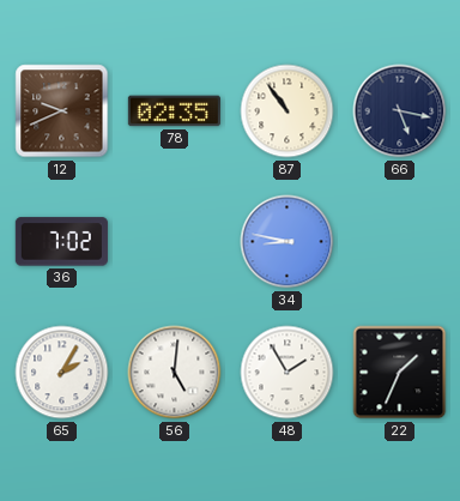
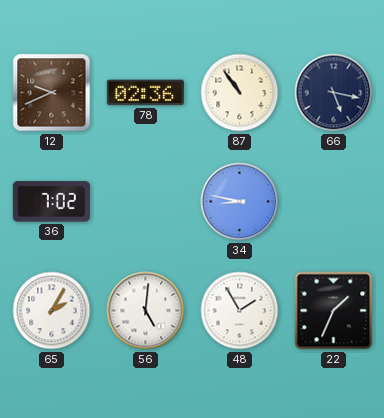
78: 02:35 -> 02:36
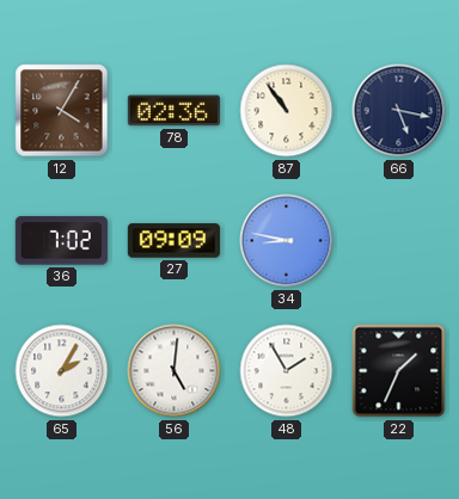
12: 9:41 -> 4:05
27: none -> 09:09
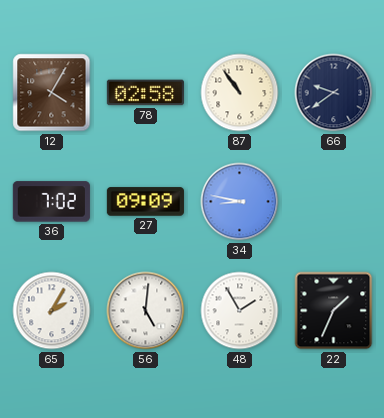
78: 02:36 -> 02:58
66: 5:17 -> 9:39
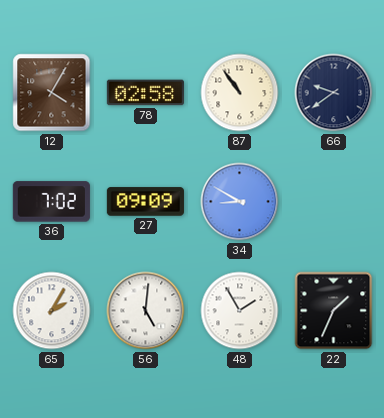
34: 8:47 -> 8:50
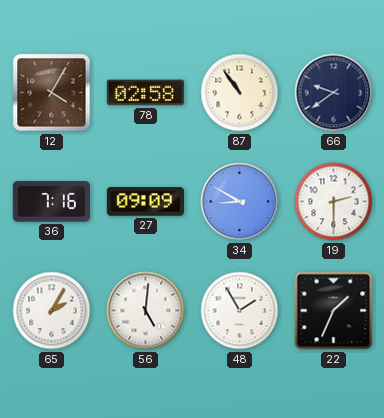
36: 7:02 -> 7:16
19: none -> 2:30
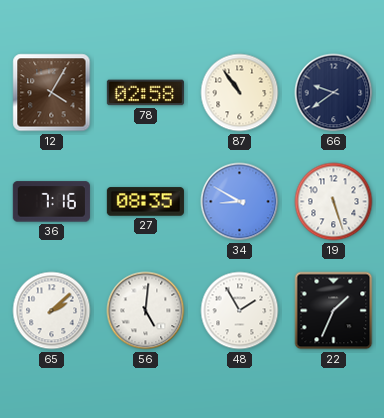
27: 09:09 -> 08:35
19: 2:30 -> 5:27
65: 2:05 -> 2:08
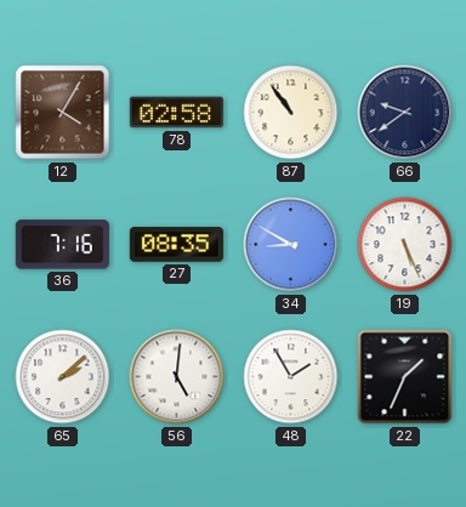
19: 5:27 -> 5:26
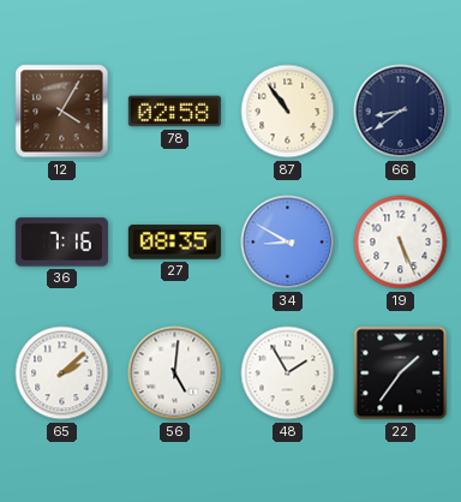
66: 9:39 -> 8:39
22: 1:34 -> 1:36
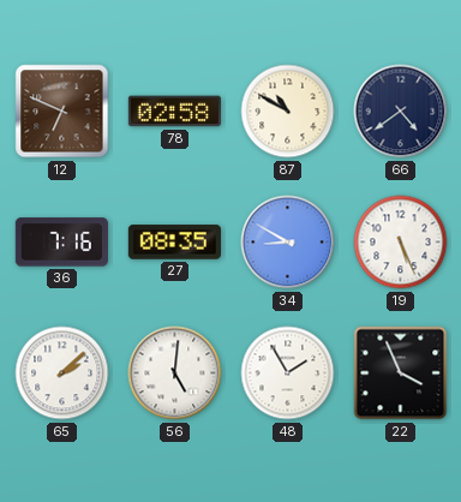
12: 4:05 -> 6:49
87: 10:54 -> 10:50
66: 8:39 -> 4:39
22: 1:36 -> 3:56
